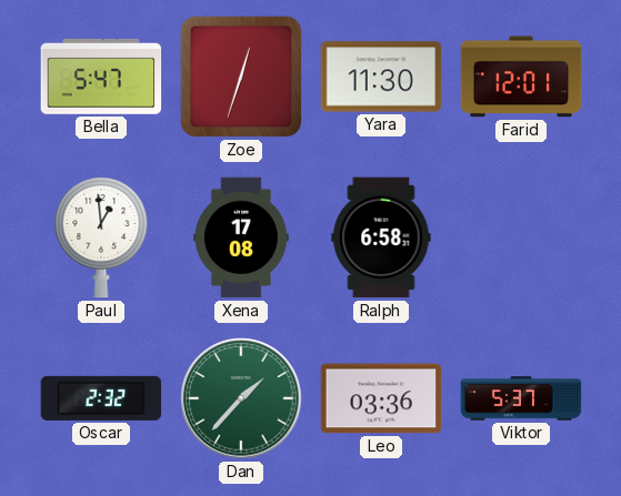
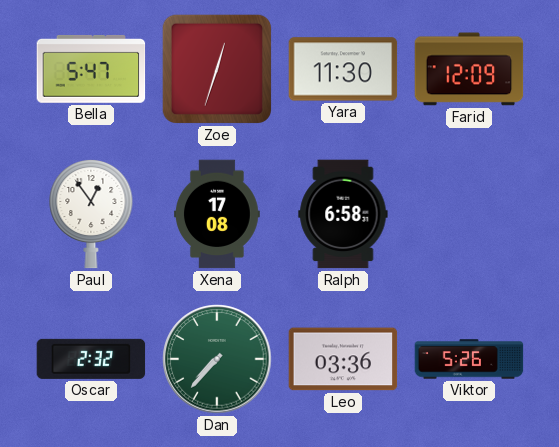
Farid: 12:01 -> 12:09
Paul: 12:59 -> 12:54
Dan: 1:37 -> 7:37
Viktor: 5:37 -> 5:26
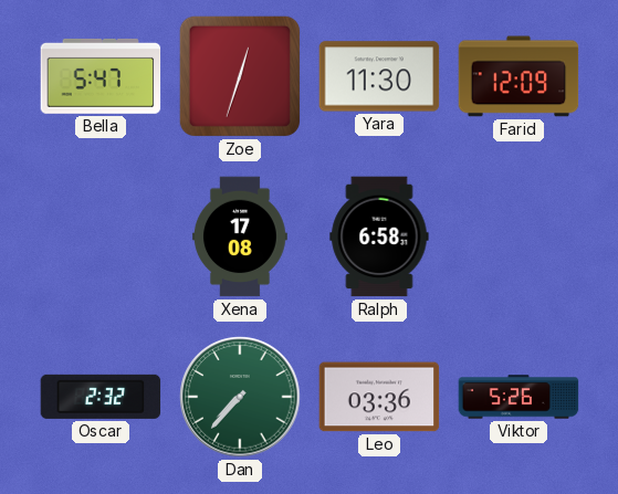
Paul: 12:54 -> none
